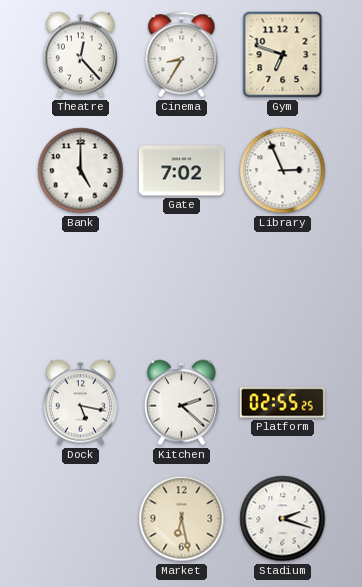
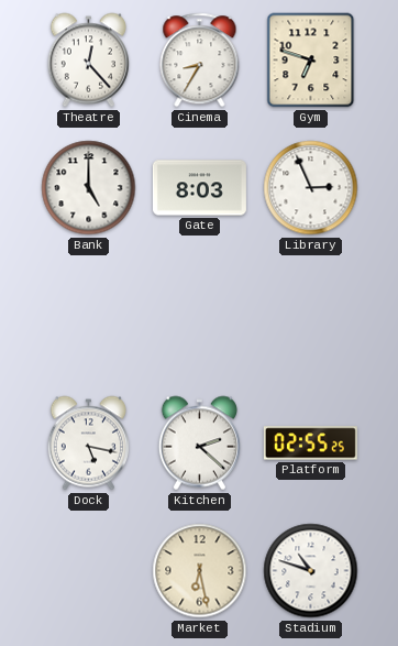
Gate: 7:02 -> 8:03
Stadium: 2:18 -> 10:48
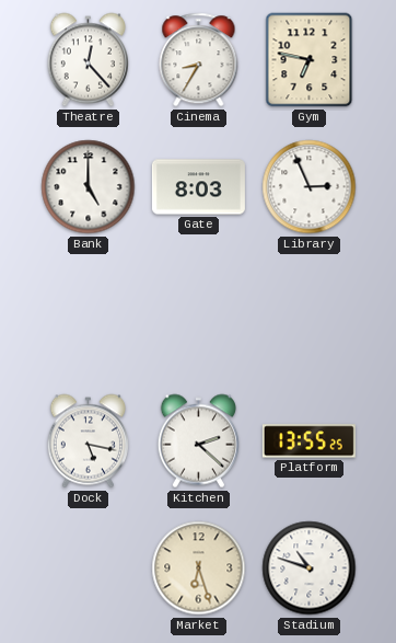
Gym: 6:48 -> 6:47
Platform: 02:55 -> 13:55
Market: 6:28 -> 6:27
